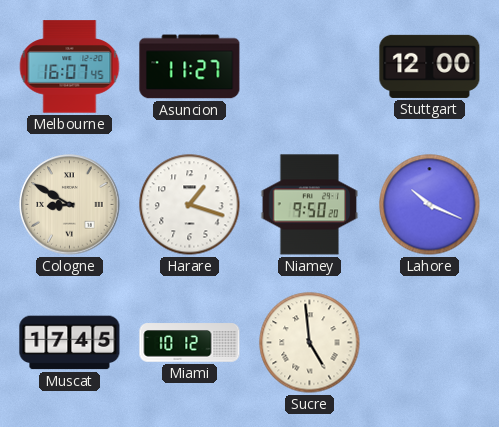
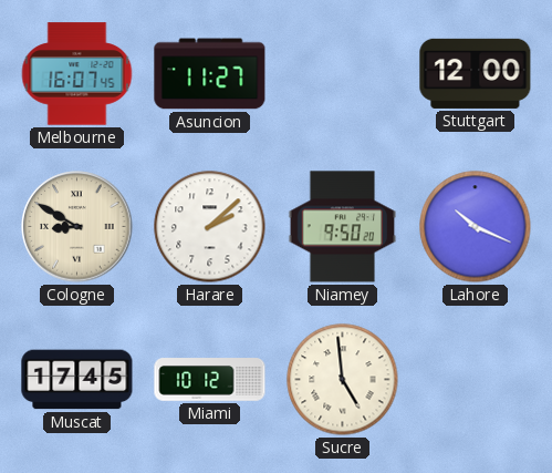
Harare: 1:18 -> 2:08
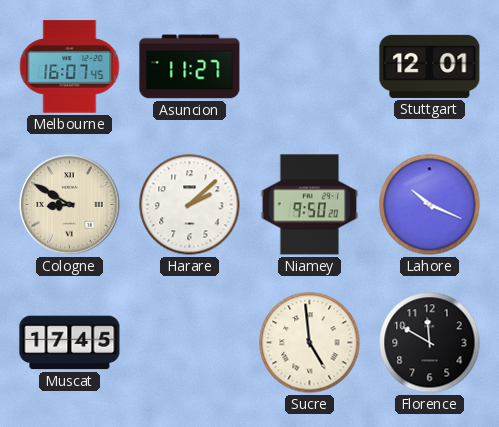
Stuttgart: 12:00 -> 12:01
Miami: 10:12 -> none
Florence: none -> 11:50
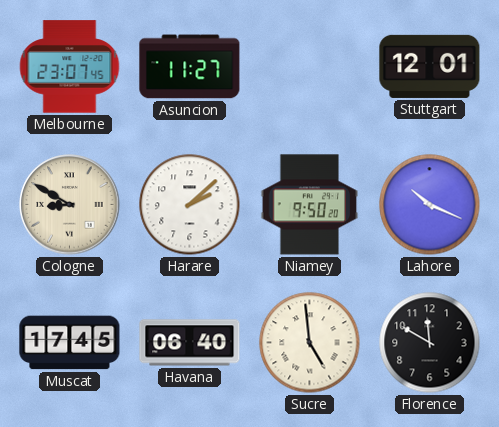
Melbourne: 16:07 -> 23:07
Havana: none -> 06:40
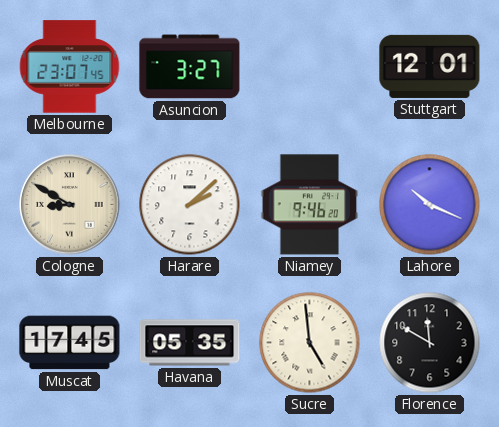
Asuncion: 11:27 -> 3:27
Niamey: 9:50 -> 9:46
Havana: 06:40 -> 05:35
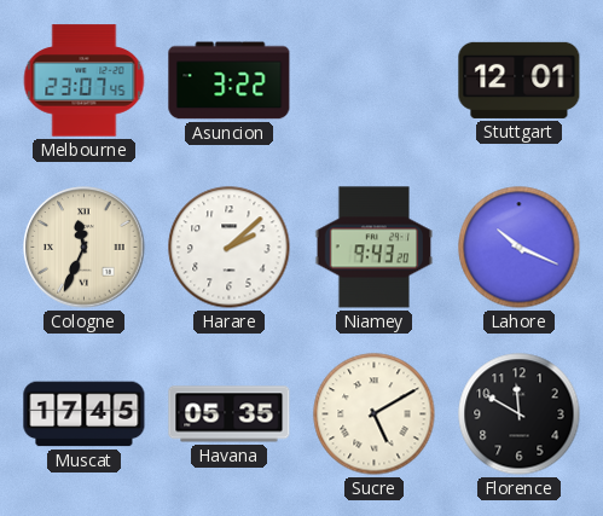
Asuncion: 3:27 -> 3:22
Cologne: 8:50 -> 11:34
Niamey: 9:46 -> 9:43
Sucre: 4:59 -> 5:10
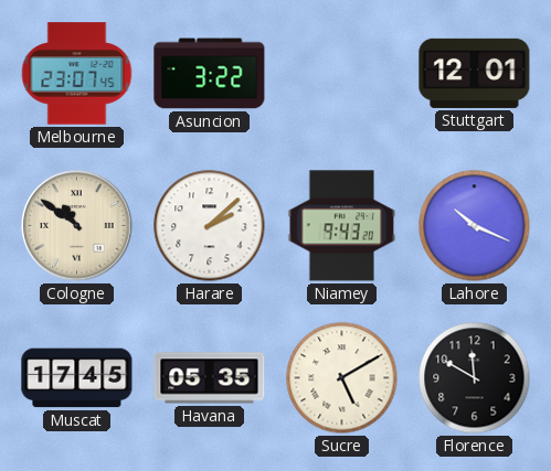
Cologne: 11:34 -> 10:51
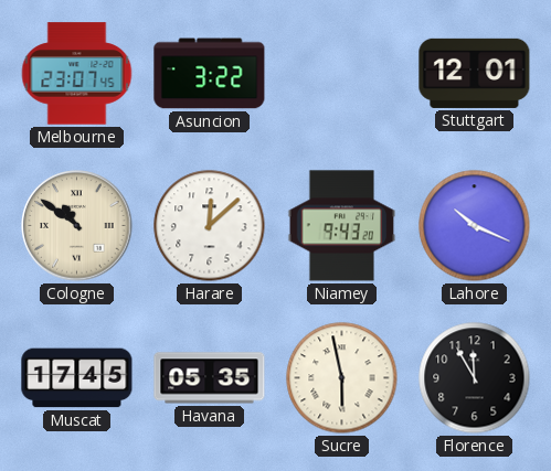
Harare: 2:08 -> 12:08
Sucre: 5:10 -> 5:58
Florence: 11:50 -> 11:55
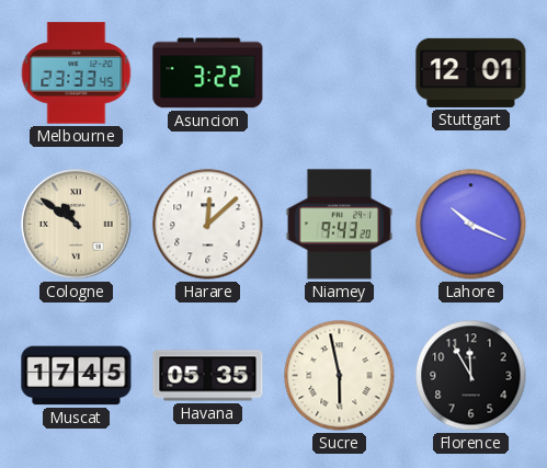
Melbourne: 23:07 -> 23:33
